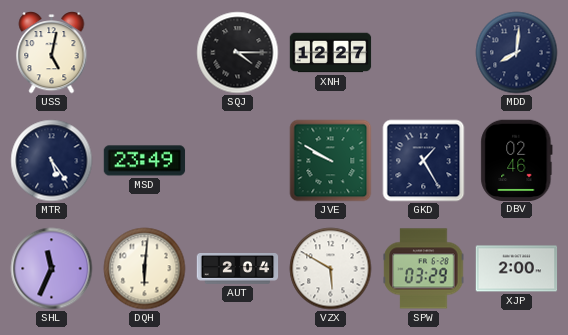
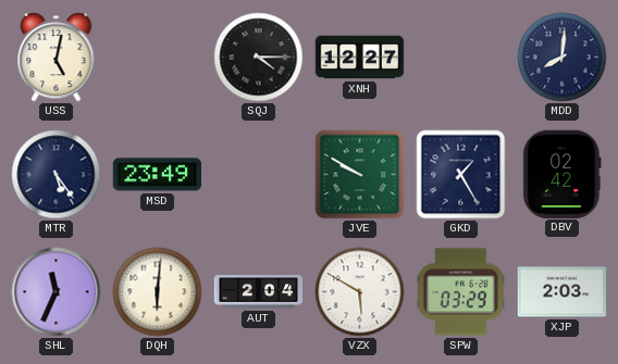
DBV: 02:46 -> 02:42
XJP: 2:00 -> 2:03
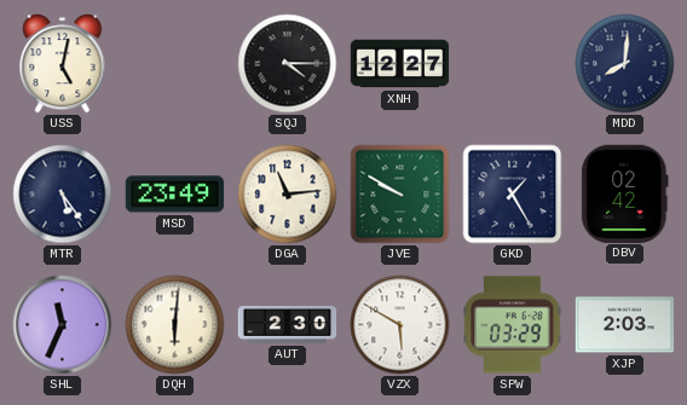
DGA: none -> 11:14
AUT: 2:04 -> 2:30
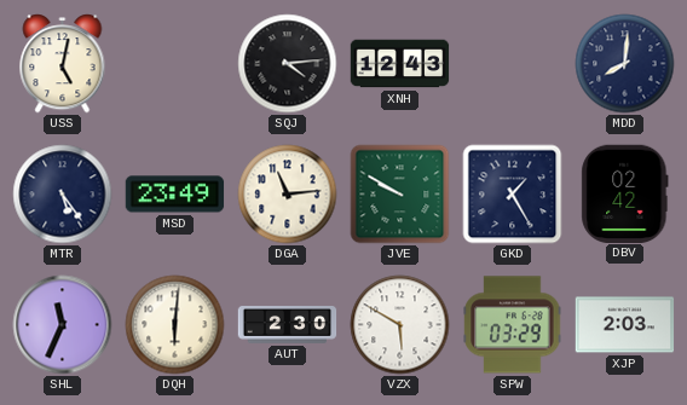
SQJ: 4:15 -> 4:14
XNH: 12:27 -> 12:43
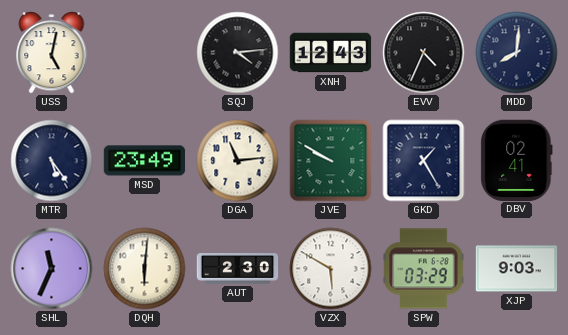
EVV: none -> 4:34
DBV: 02:42 -> 02:41
XJP: 2:03 -> 9:03
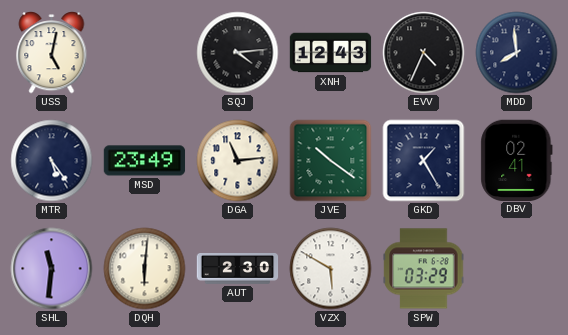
MDD: 8:01 -> 7:59
JVE: 9:50 -> 10:21
SHL: 11:34 -> 11:31
XJP: 9:03 -> none
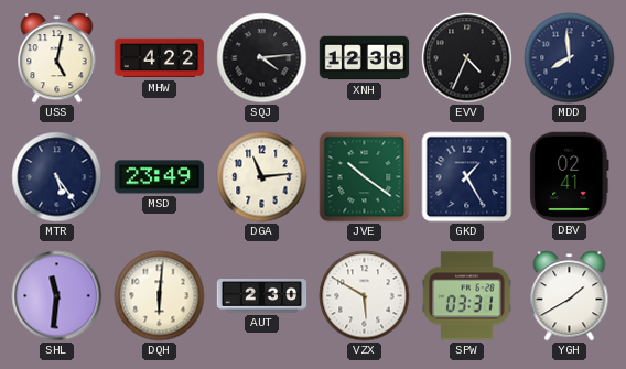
MHW: none -> 4:22
XNH: 12:43 -> 12:38
SPW: 03:29 -> 03:31
YGH: none -> 1:40
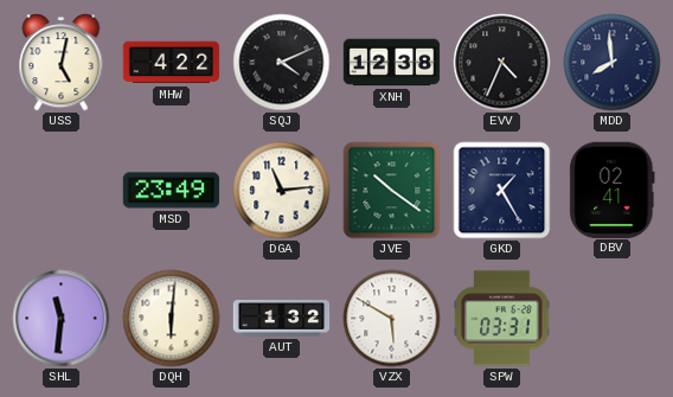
SQJ: 4:14 -> 4:11
MTR: 5:24 -> none
AUT: 2:30 -> 1:32
YGH: 1:40 -> none
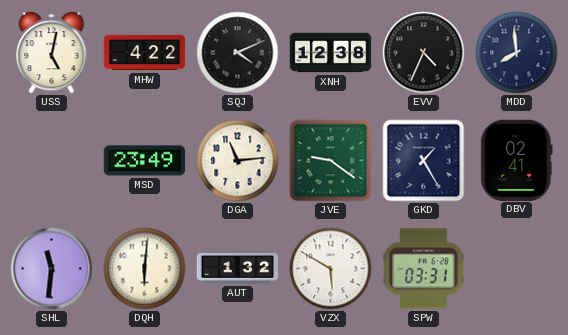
JVE: 10:21 -> 9:21
